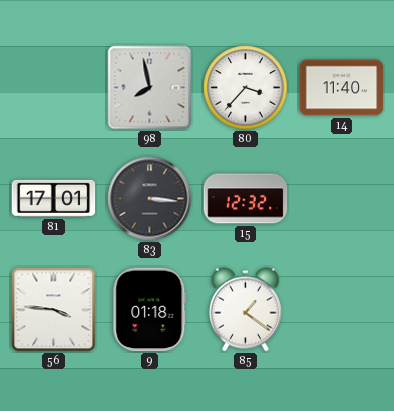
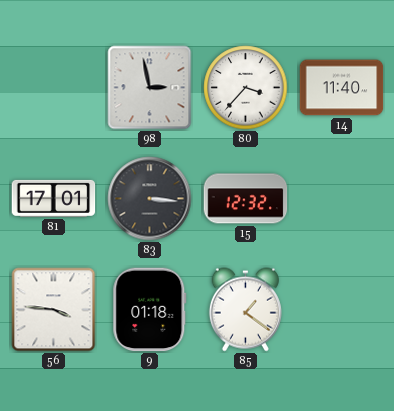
98: 7:58 -> 2:58
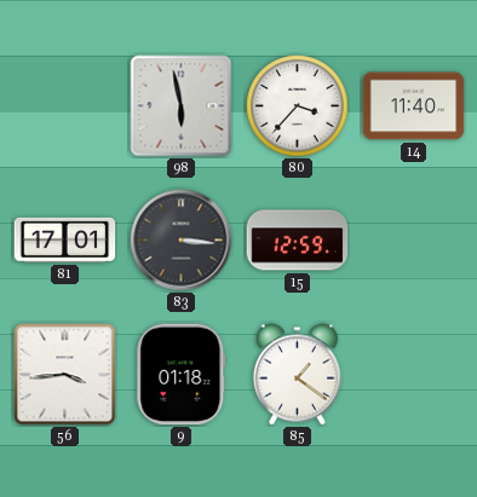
98: 2:58 -> 5:58
15: 12:32 -> 12:59
56: 3:46 -> 3:44
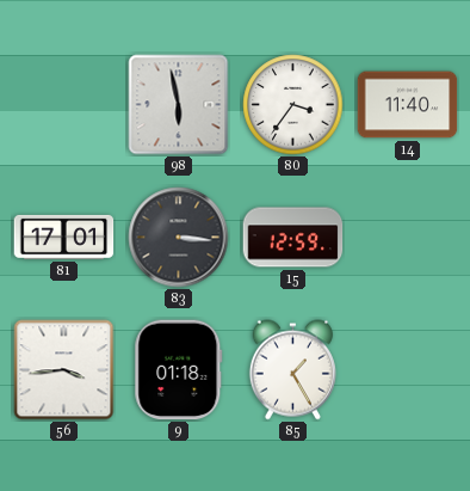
80: 3:37 -> 3:36
85: 1:21 -> 1:25
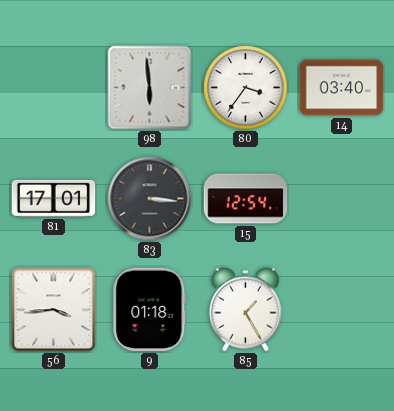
98: 5:58 -> 5:59
14: 11:40 -> 03:40
15: 12:59 -> 12:54
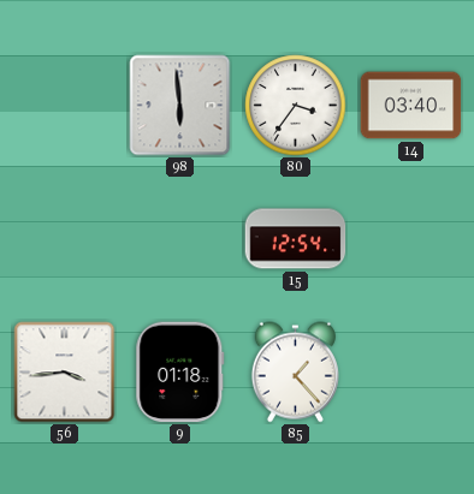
81: 17:01 -> none
83: 3:16 -> none
85: 1:25 -> 1:23
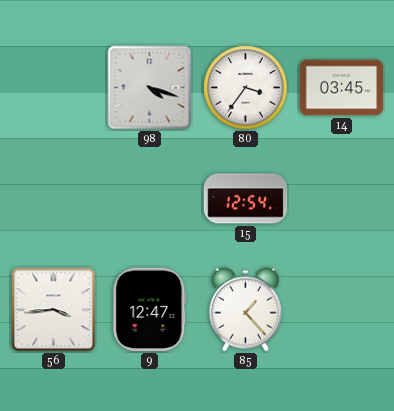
98: 5:59 -> 4:18
14: 03:40 -> 03:45
9: 01:18 -> 12:47
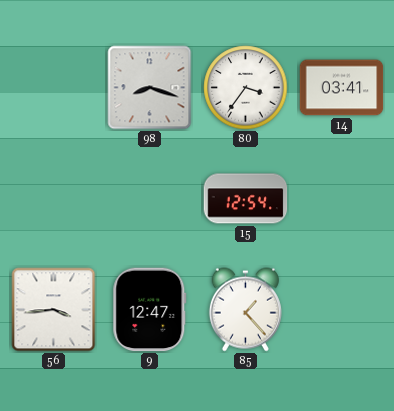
98: 4:18 -> 8:18
14: 03:45 -> 03:41
